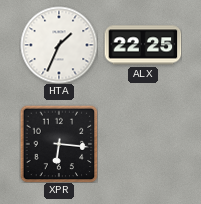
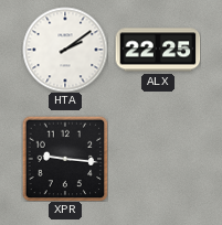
HTA: 1:34 -> 2:09
XPR: 6:16 -> 9:16
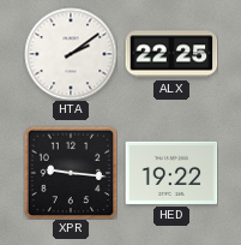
HED: none -> 19:22
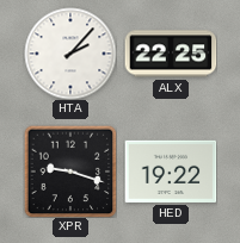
HTA: 2:09 -> 2:07
XPR: 9:16 -> 9:18
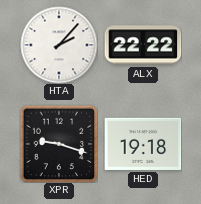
ALX: 22:25 -> 22:22
HED: 19:22 -> 19:18
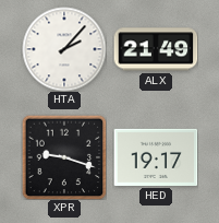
ALX: 22:22 -> 21:49
HED: 19:18 -> 19:17
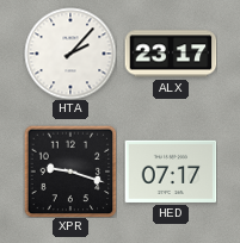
ALX: 21:49 -> 23:17
HED: 19:17 -> 07:17
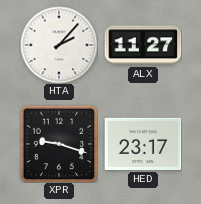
ALX: 23:17 -> 11:27
HED: 07:17 -> 23:17
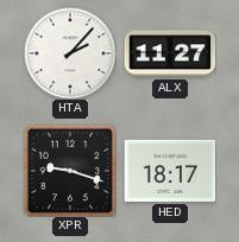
HED: 23:17 -> 18:17
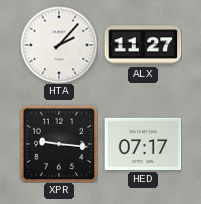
XPR: 9:18 -> 9:16
HED: 18:17 -> 07:17
